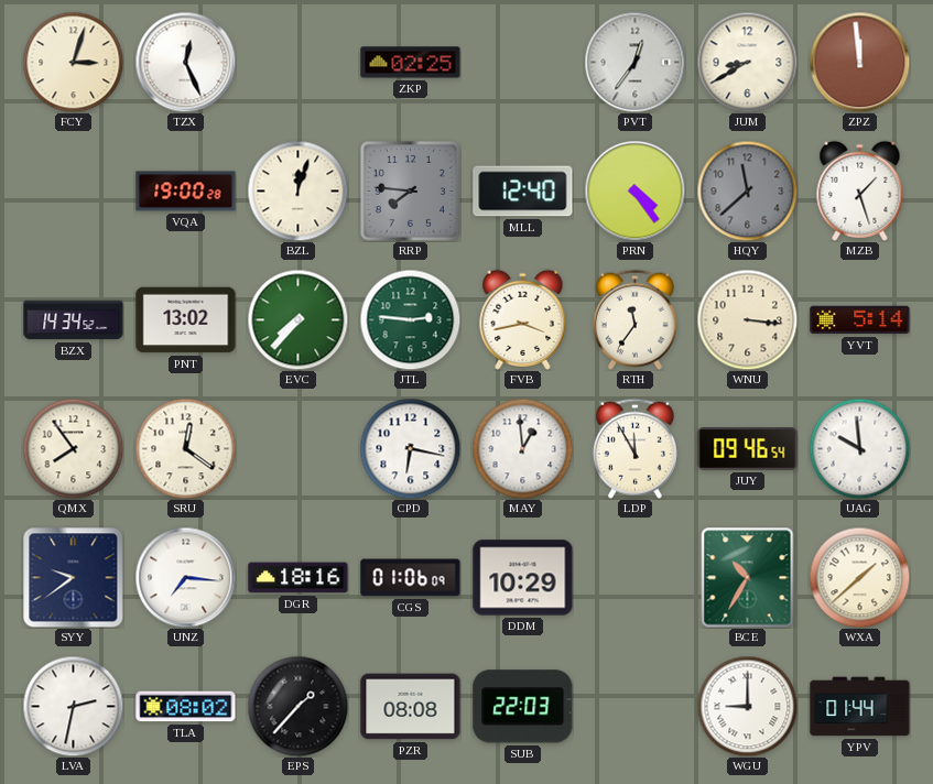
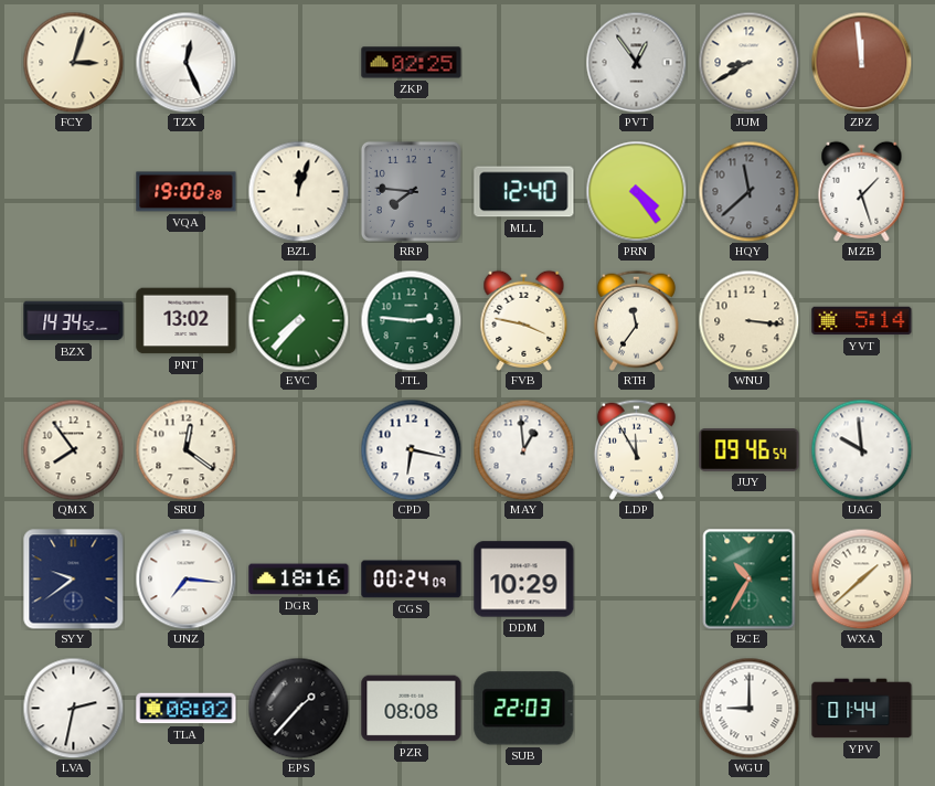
PVT: 12:36 -> 12:54
FVB: 3:43 -> 3:47
CGS: 01:06 -> 00:24
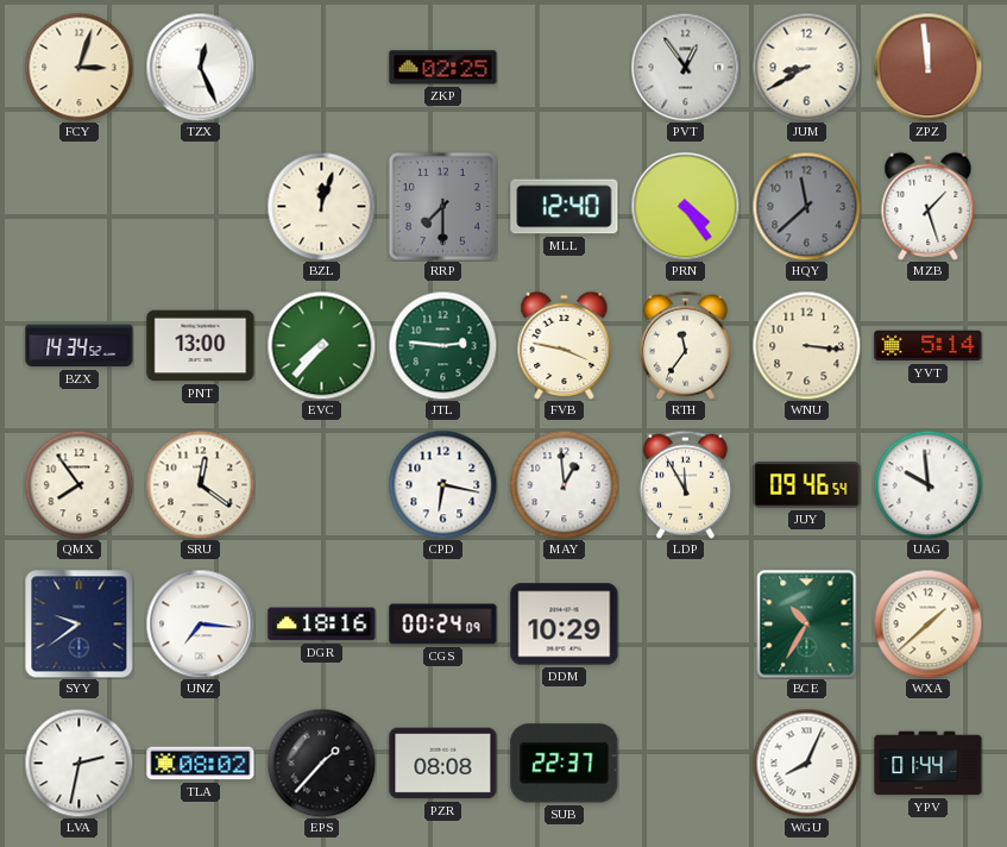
VQA: 19:00 -> none
RRP: 7:46 -> 7:30
PNT: 13:02 -> 13:00
SUB: 22:03 -> 22:37
WGU: 9:00 -> 8:04
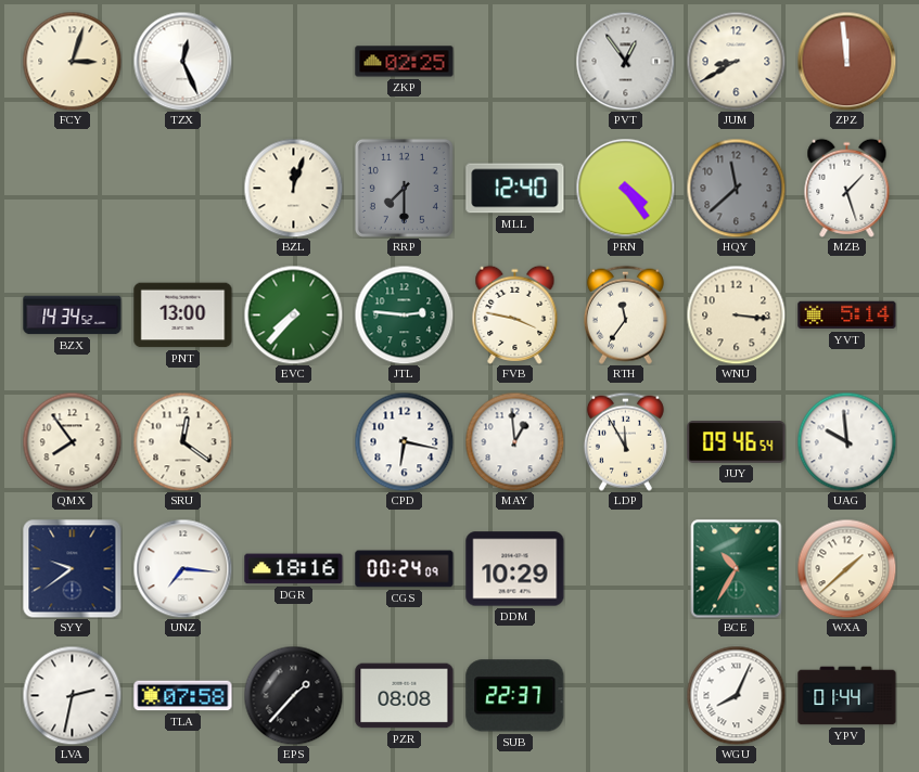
TLA: 08:02 -> 07:58
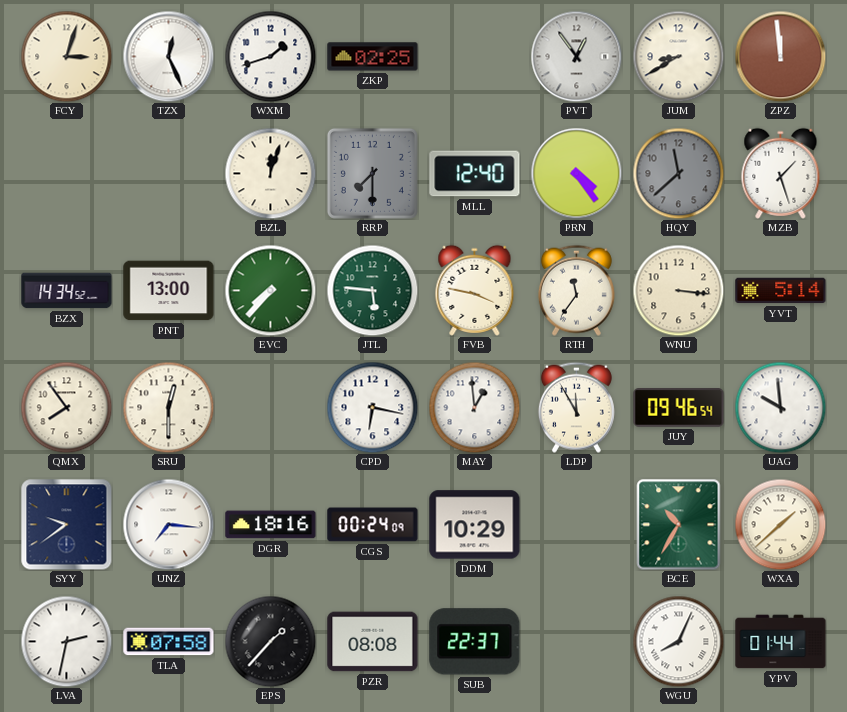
WXM: none -> 1:42
JTL: 2:46 -> 5:46
SRU: 12:21 -> 12:30
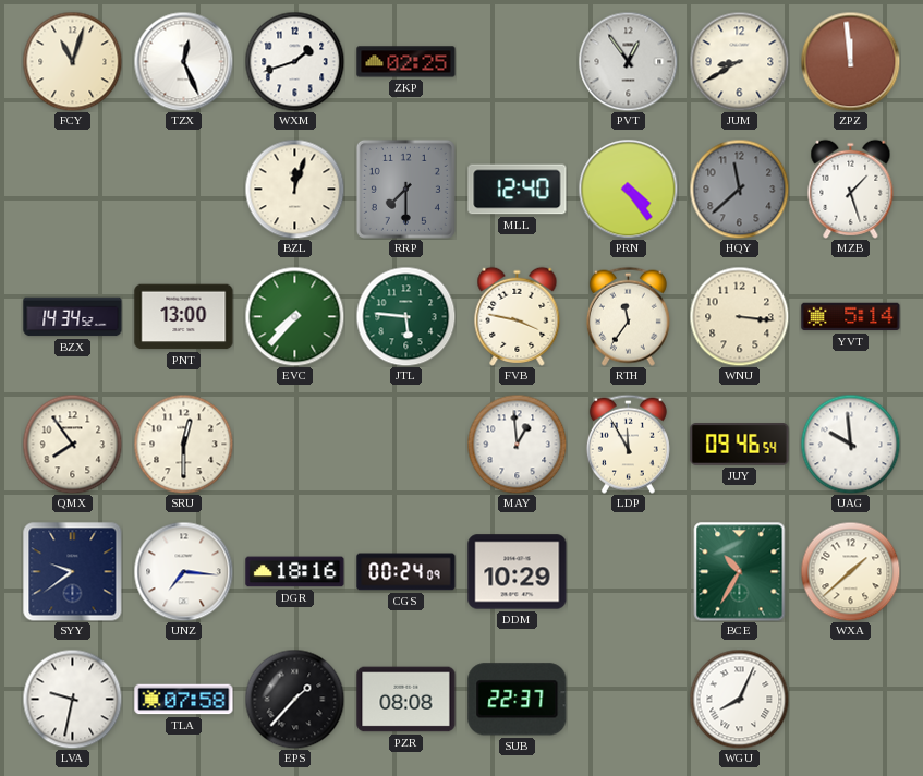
FCY: 3:03 -> 11:03
CPD: 6:17 -> none
LVA: 2:32 -> 9:32
YPV: 01:44 -> none
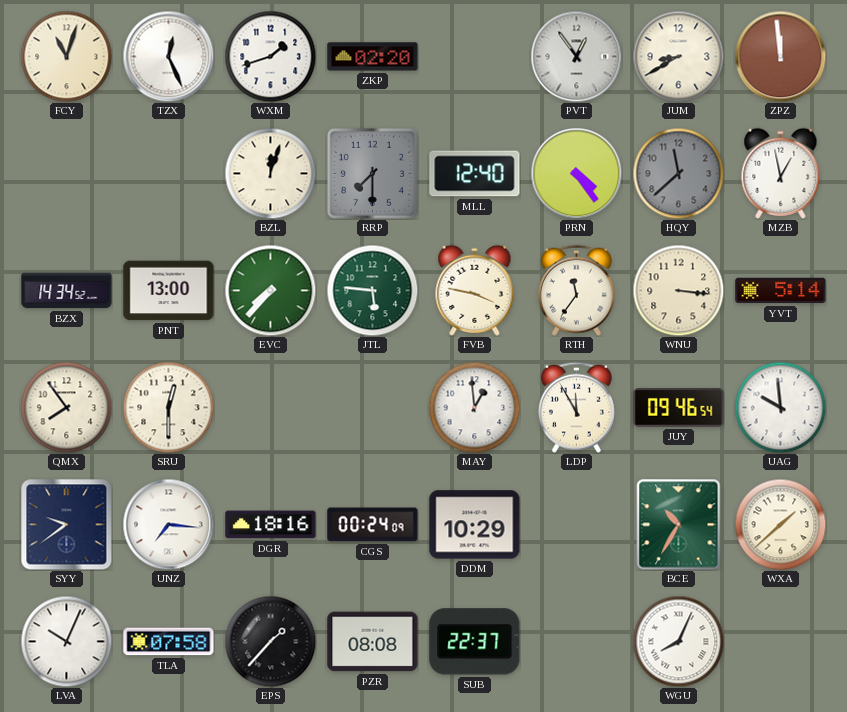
ZKP: 02:25 -> 02:20
MZB: 1:27 -> 12:58
LVA: 9:32 -> 10:04
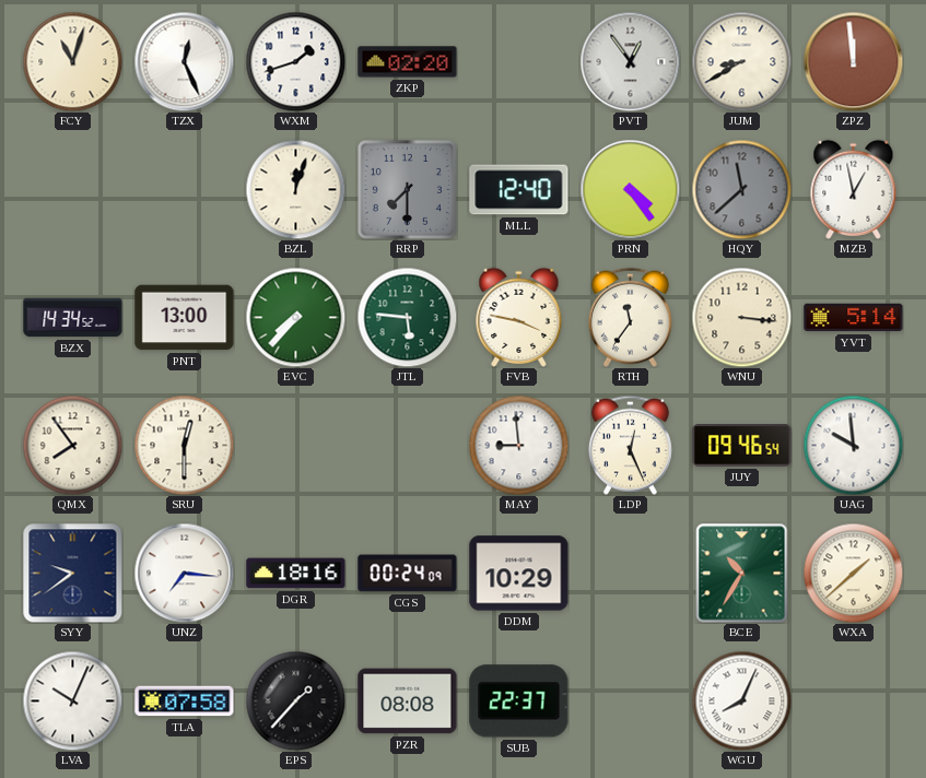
MAY: 12:59 -> 8:59
LDP: 11:55 -> 12:26
